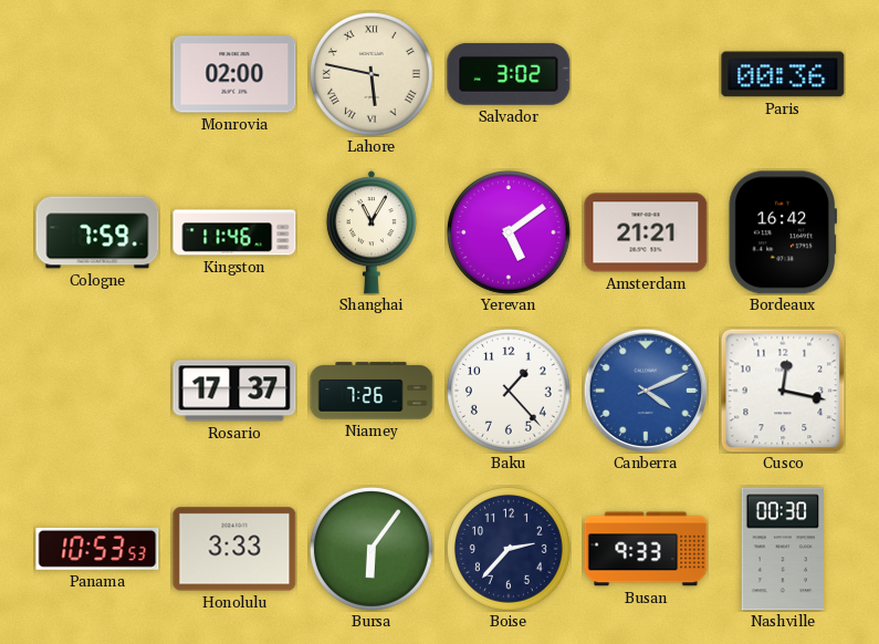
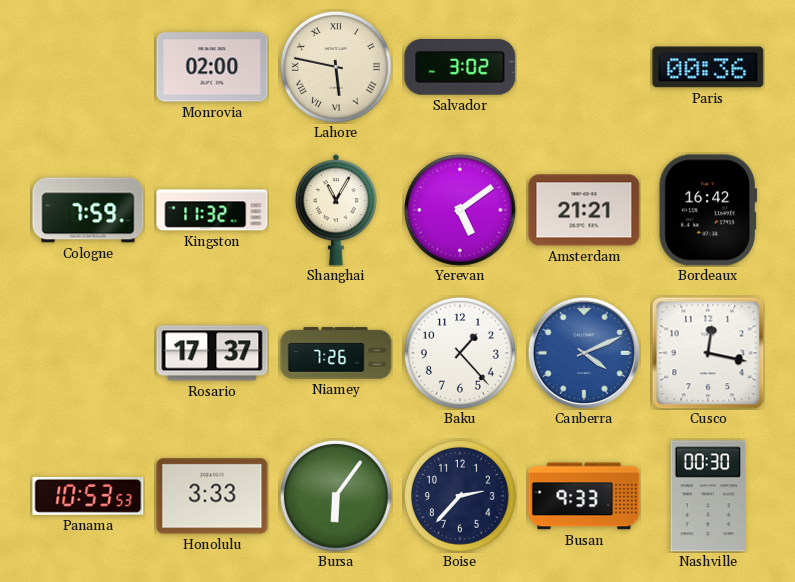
Kingston: 11:46 -> 11:32
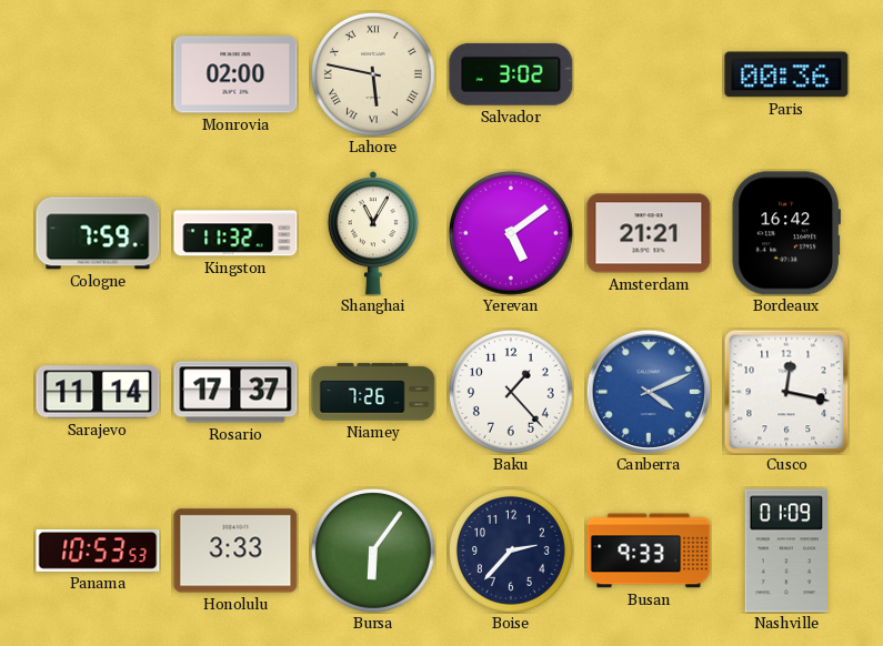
Sarajevo: none -> 11:14
Nashville: 00:30 -> 01:09
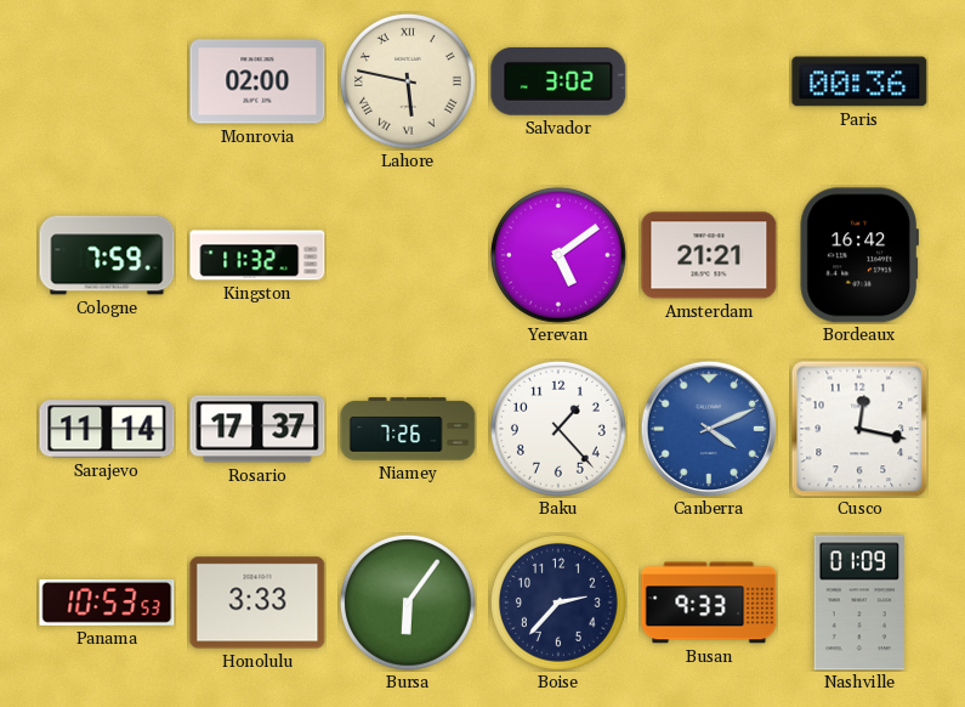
Shanghai: 11:05 -> none
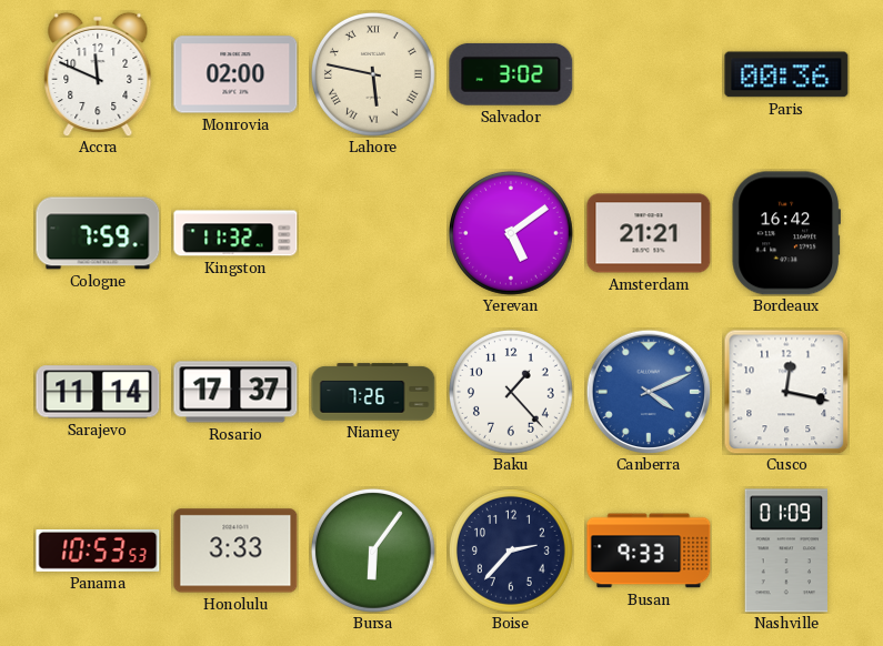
Accra: none -> 11:49
